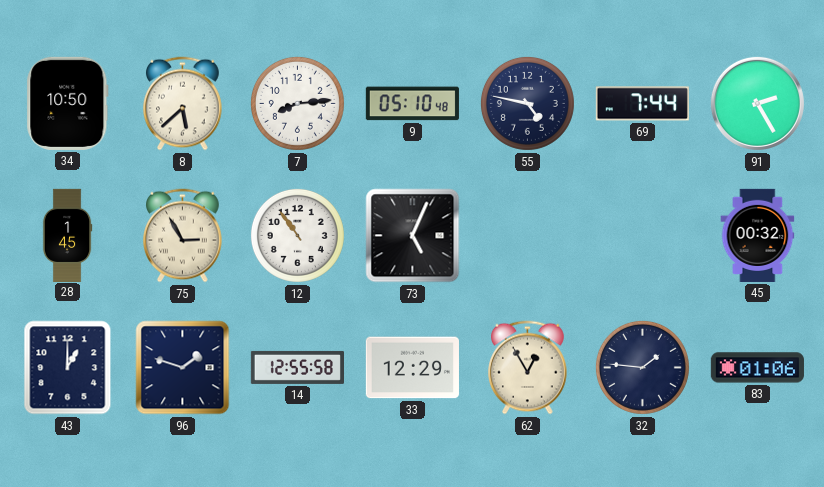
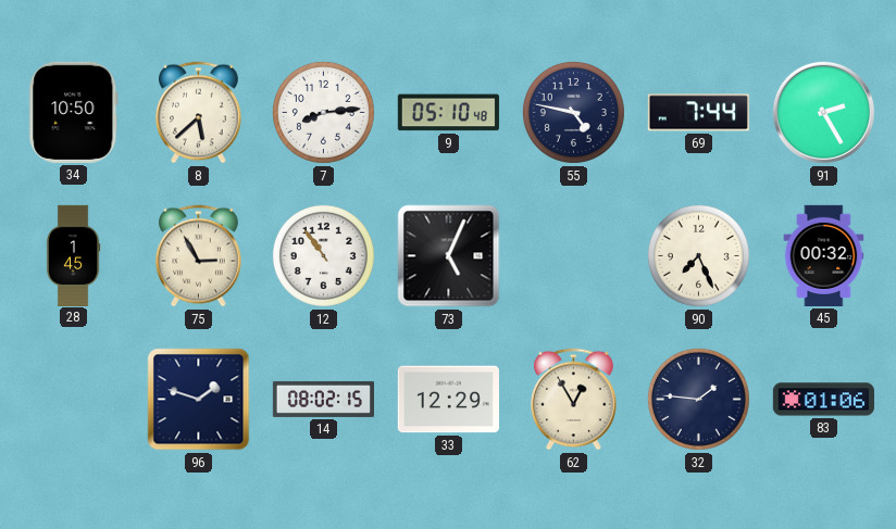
90: none -> 7:26
43: 1:00 -> none
14: 12:55 -> 08:02
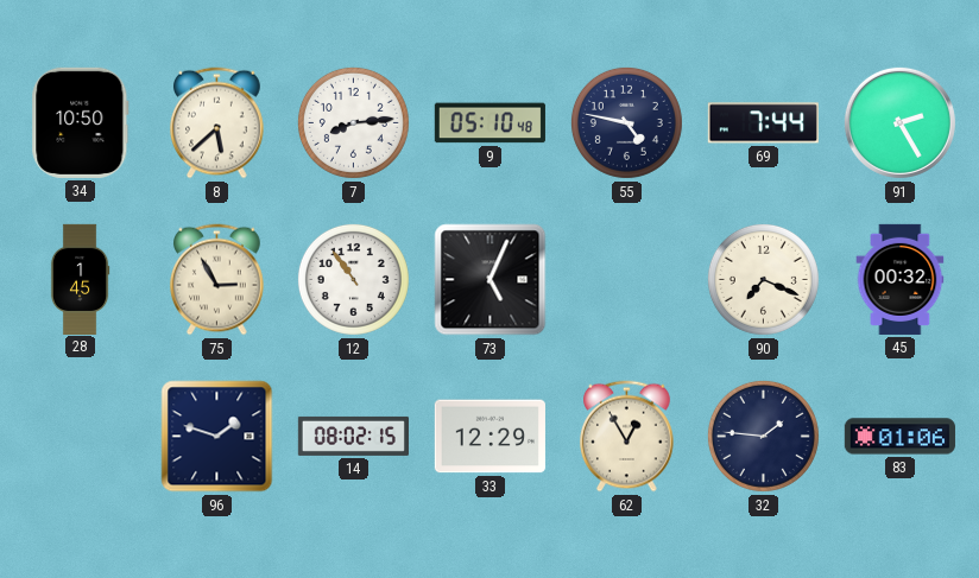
90: 7:26 -> 7:19
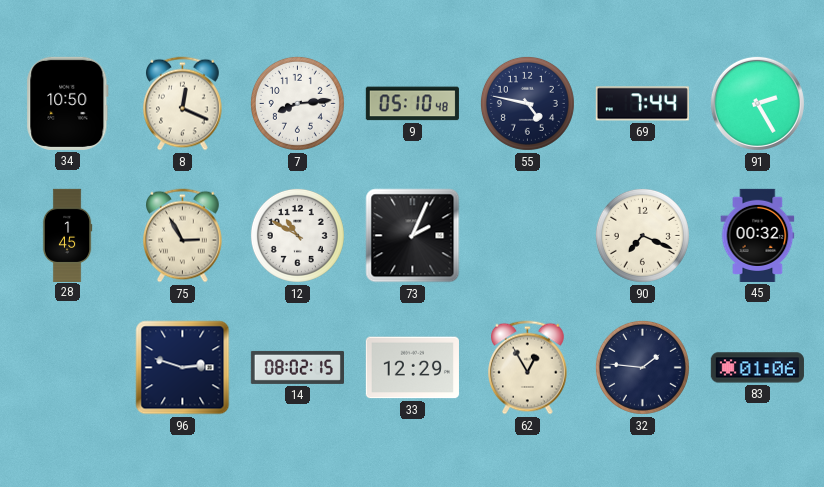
8: 5:38 -> 12:19
12: 10:54 -> 10:50
73: 5:04 -> 2:04
96: 1:48 -> 2:48
